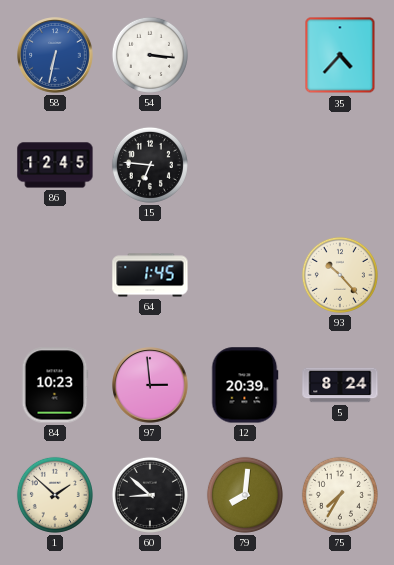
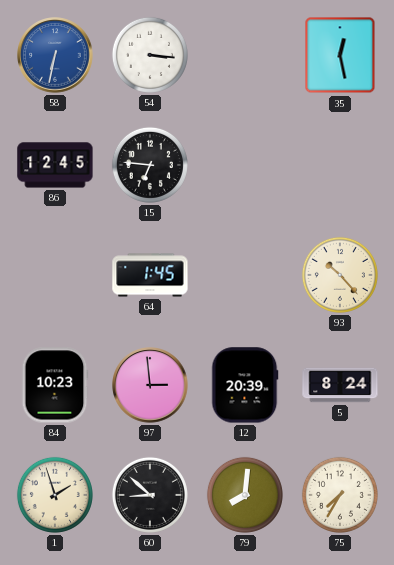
35: 4:37 -> 12:28
1: 1:52 -> 1:57
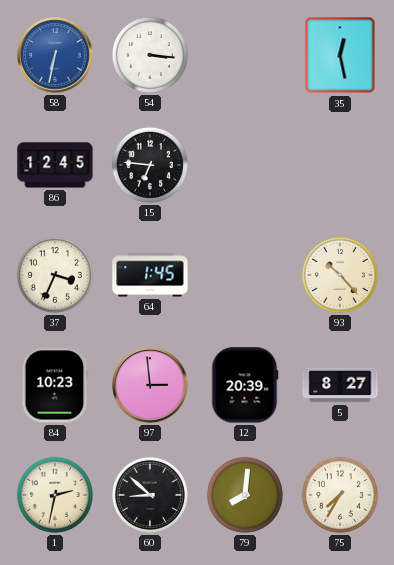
37: none -> 3:34
5: 8:24 -> 8:27
1: 1:57 -> 2:32
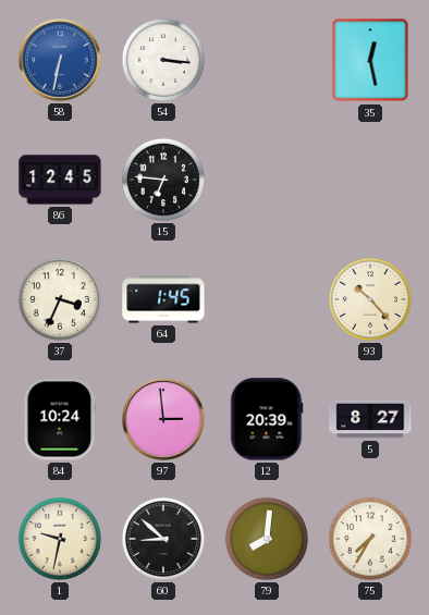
84: 10:23 -> 10:24
1: 2:32 -> 9:32
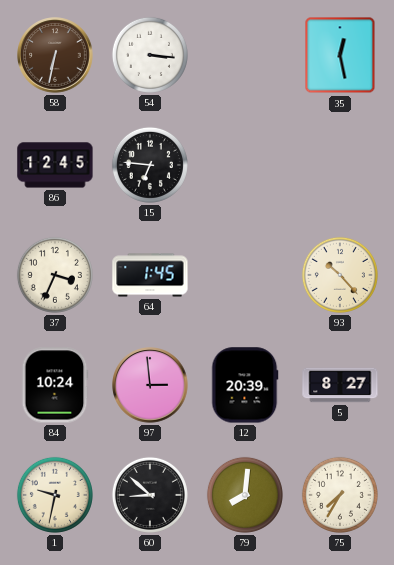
58 dial: blue -> brown
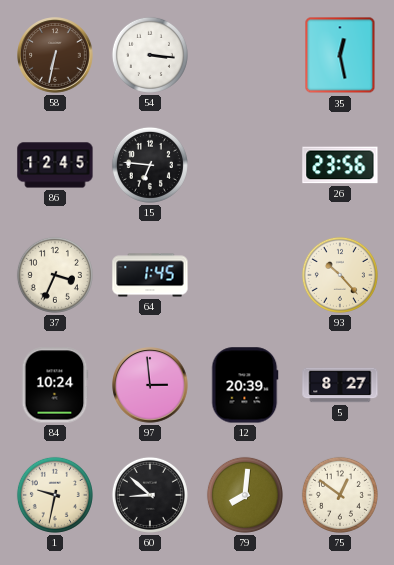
26: none -> 23:56
75: 7:35 -> 12:51
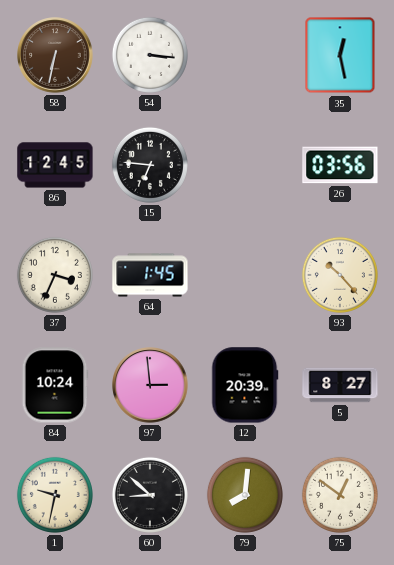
26: 23:56 -> 03:56
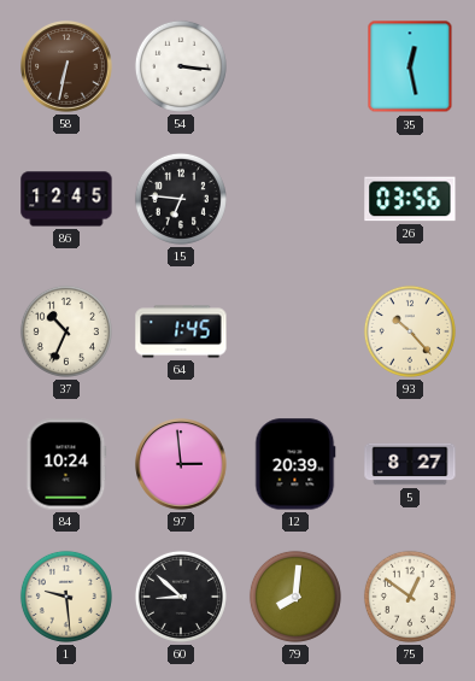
37: 3:34 -> 10:34
1: 9:32 -> 9:29
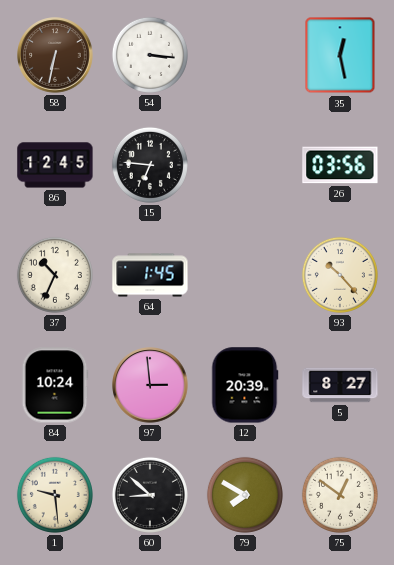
79: 8:01 -> 7:50
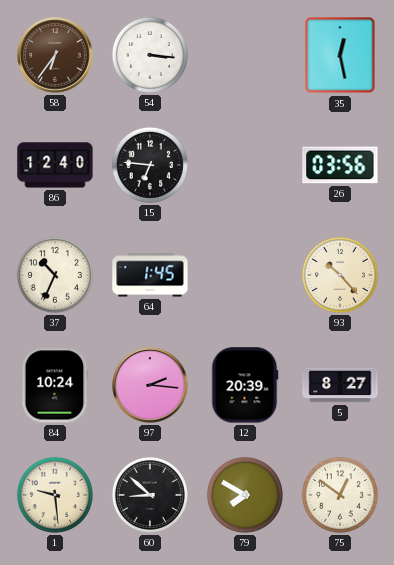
58: 6:32 -> 6:36
86: 12:45 -> 12:40
97: 2:59 -> 2:16
